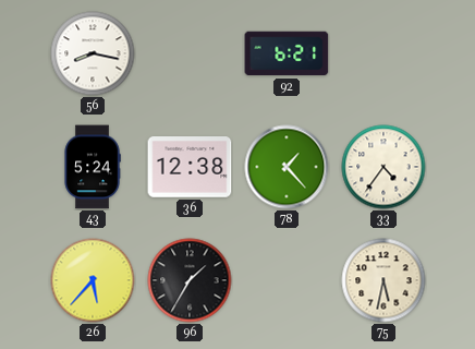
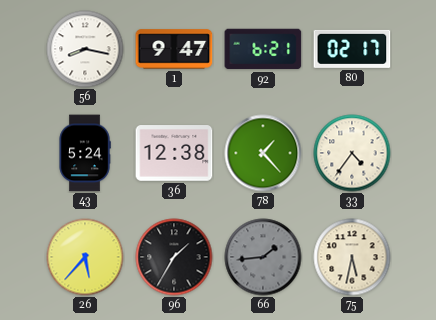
1: none -> 9:47
80: none -> 02:17
66: none -> 1:44
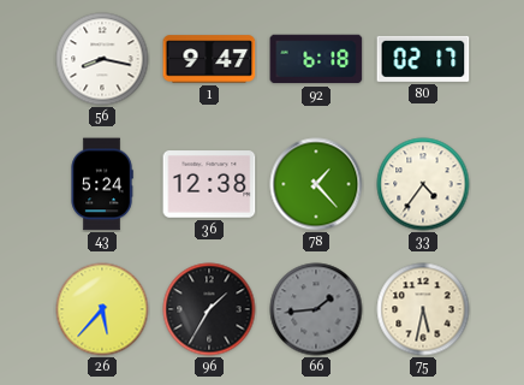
92: 6:21 -> 6:18
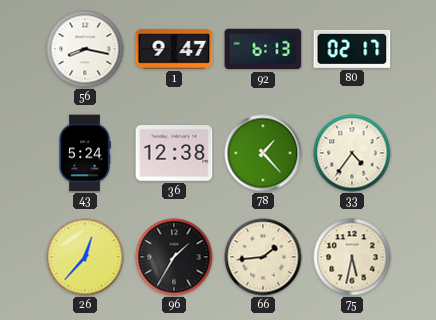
92: 6:18 -> 6:13
26: 5:37 -> 12:37
66 dial: grey -> cream
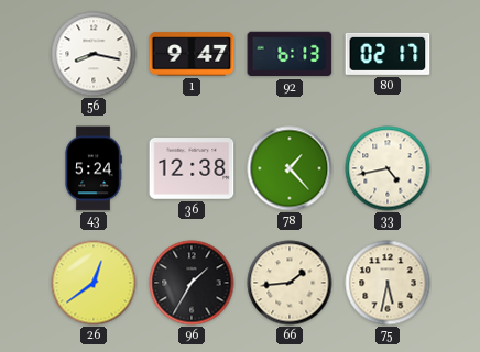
33: 4:36 -> 4:43
26: 12:37 -> 12:39
